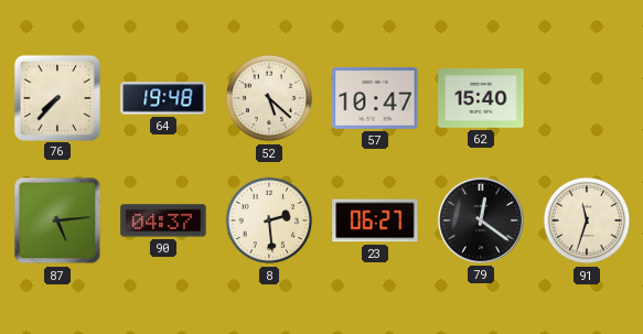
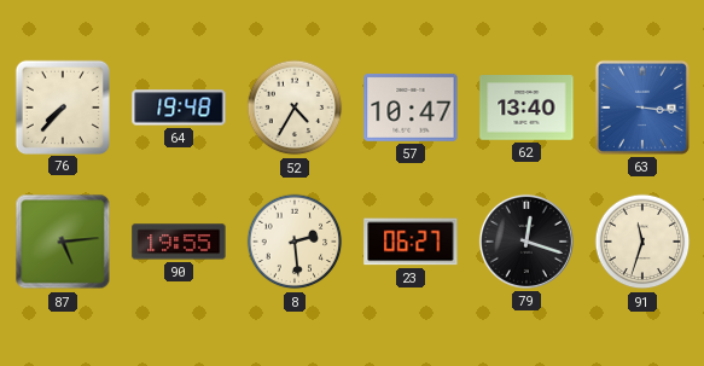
52: 5:22 -> 4:35
62: 15:40 -> 13:40
63: none -> 3:16
90: 04:37 -> 19:55
79: 12:21 -> 12:18
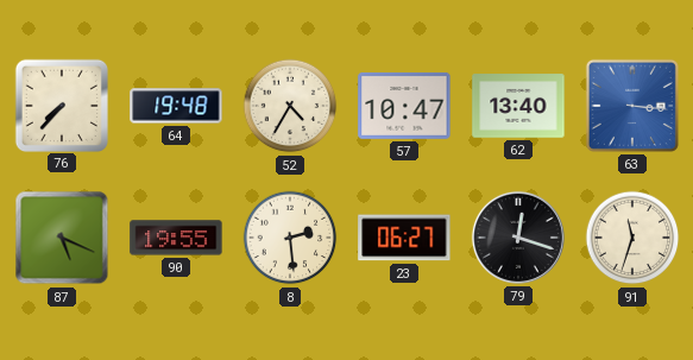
87: 5:14 -> 5:19
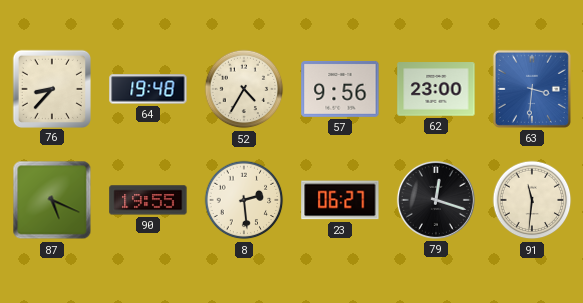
76: 7:37 -> 8:37
57: 10:47 -> 9:56
62: 13:40 -> 23:00
63: 3:16 -> 3:31
91: 11:33 -> 11:31
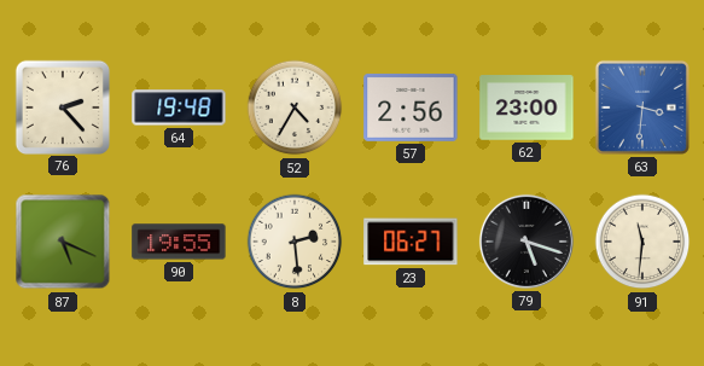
76: 8:37 -> 2:23
57: 9:56 -> 2:56
79: 12:18 -> 5:18
